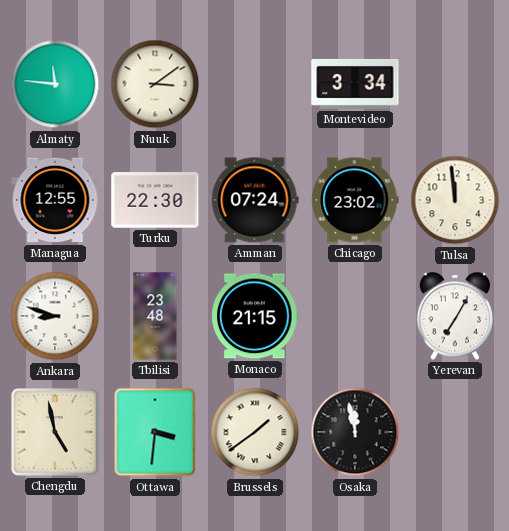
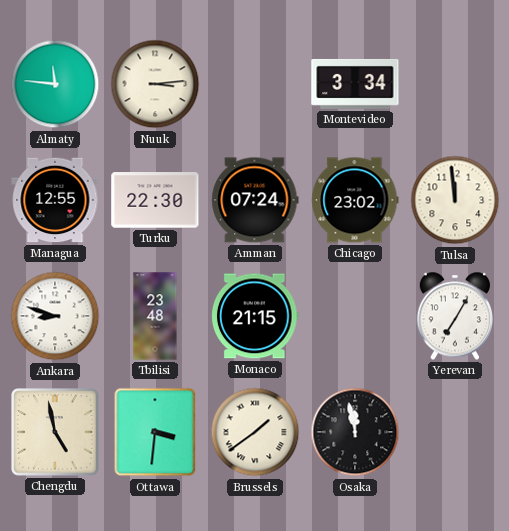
Nuuk: 3:09 -> 3:14
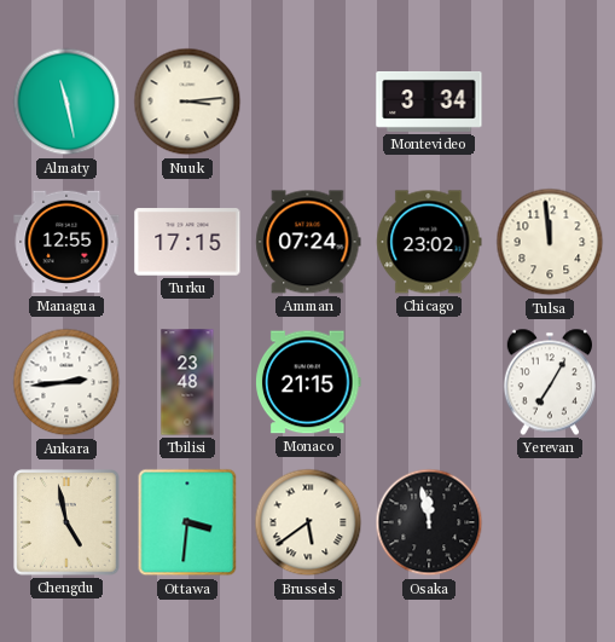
Almaty: 11:46 -> 11:28
Turku: 22:30 -> 17:15
Ankara: 8:48 -> 2:44
Brussels: 1:39 -> 5:39
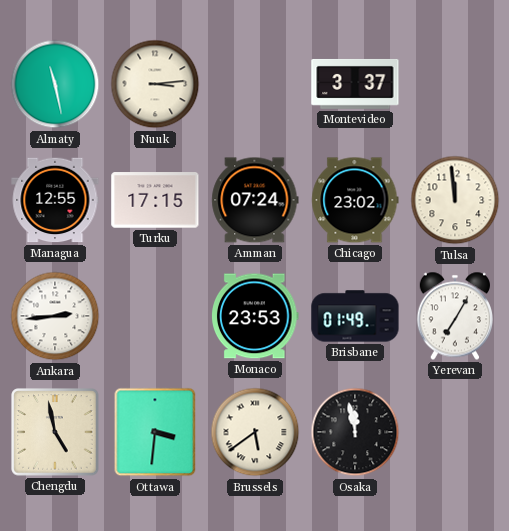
Montevideo: 3:34 -> 3:37
Tbilisi: 23:48 -> none
Monaco: 21:15 -> 23:53
Brisbane: none -> 01:49
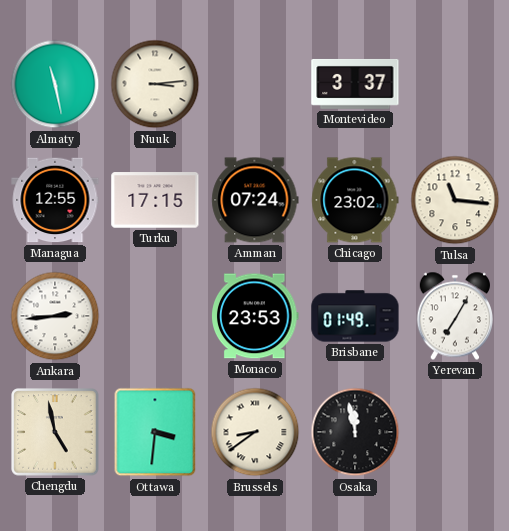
Tulsa: 11:59 -> 11:16
Brussels: 5:39 -> 8:39
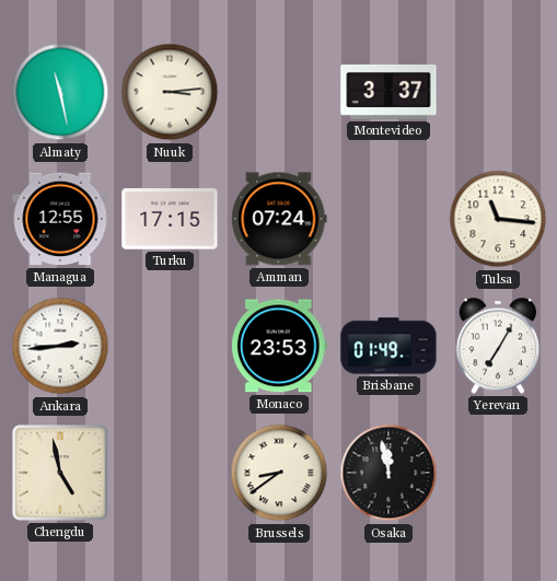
Chicago: 23:02 -> none
Ottawa: 3:31 -> none
